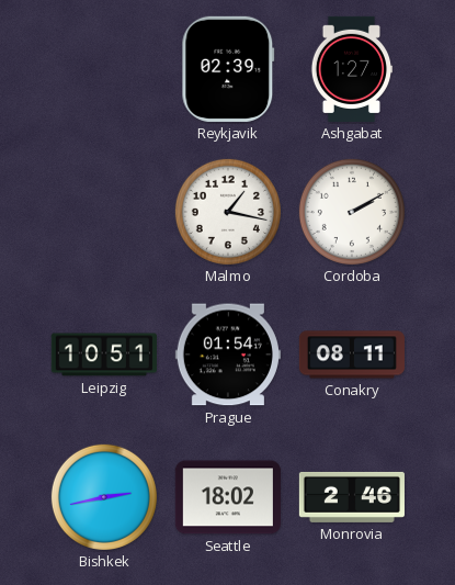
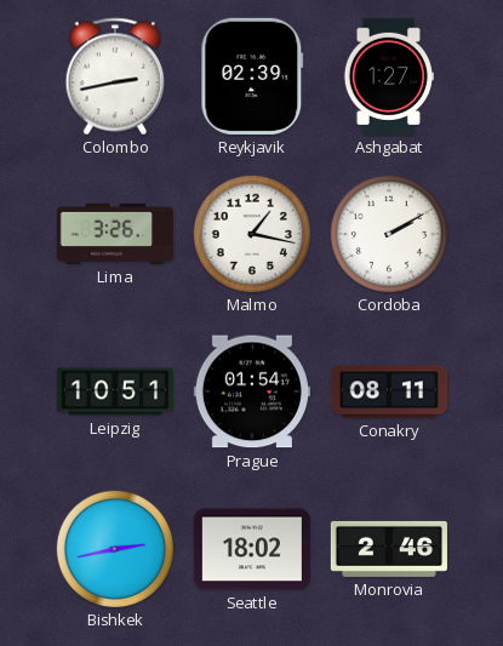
Colombo: none -> 2:43
Lima: none -> 3:26
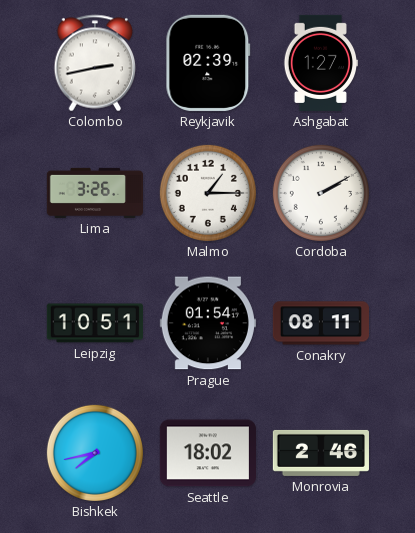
Malmo: 1:17 -> 1:15
Bishkek: 2:43 -> 7:43
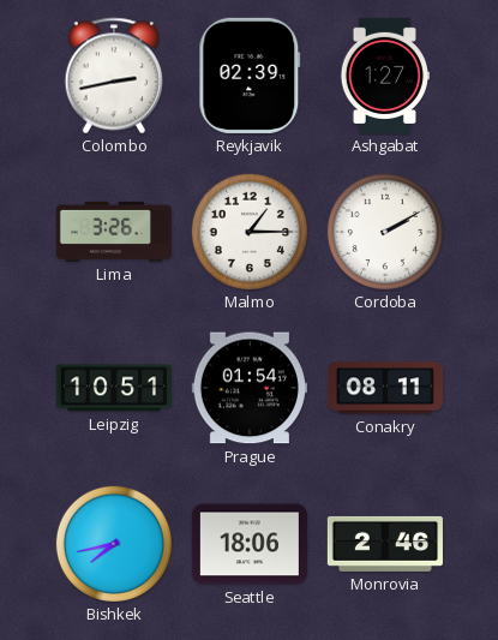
Seattle: 18:02 -> 18:06
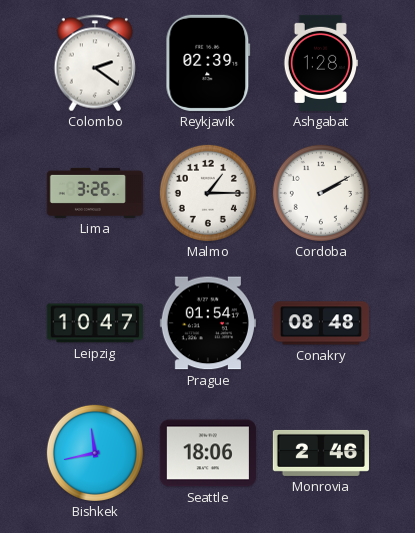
Colombo: 2:43 -> 2:21
Ashgabat: 1:27 -> 1:28
Leipzig: 10:51 -> 10:47
Conakry: 08:11 -> 08:48
Bishkek: 7:43 -> 11:43
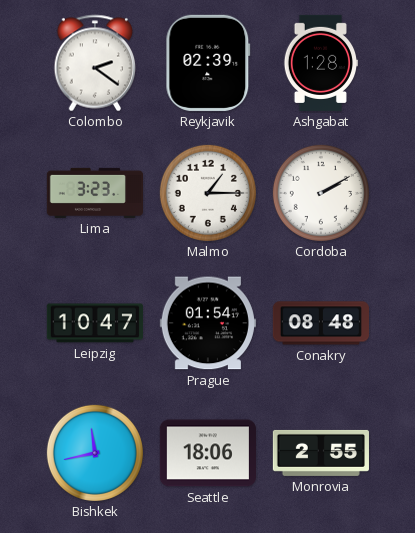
Lima: 3:26 -> 3:23
Monrovia: 2:46 -> 2:55
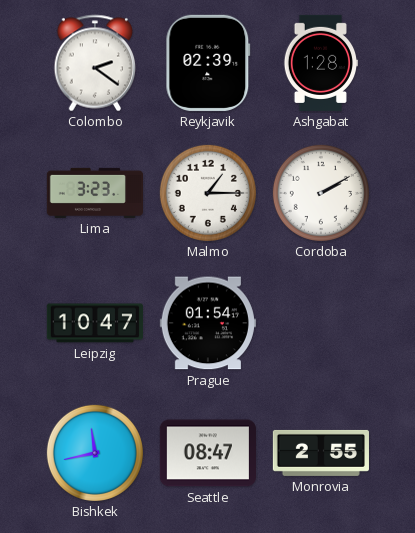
Conakry: 08:48 -> none
Seattle: 18:06 -> 08:47
